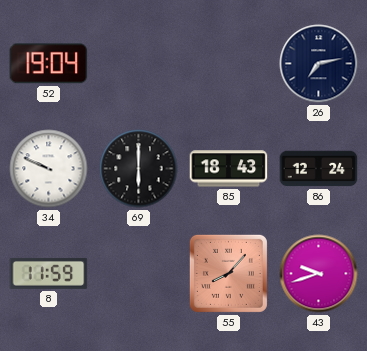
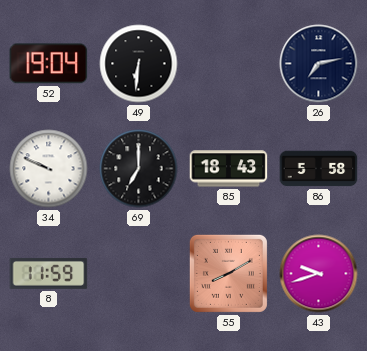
49: none -> 6:31
69: 6:00 -> 7:00
86: 12:24 -> 5:58
55: 8:07 -> 8:10
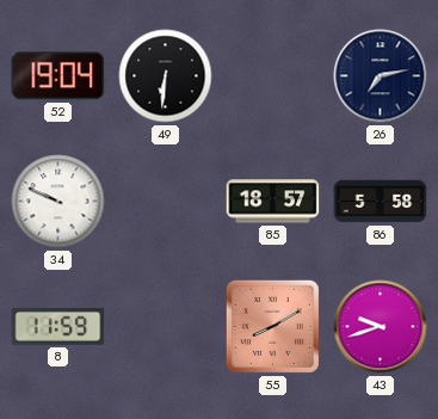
69: 7:00 -> none
85: 18:43 -> 18:57
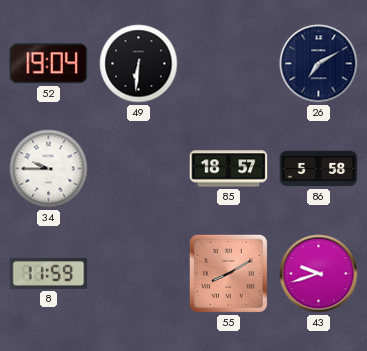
26: 7:13 -> 7:10
34: 9:49 -> 9:45
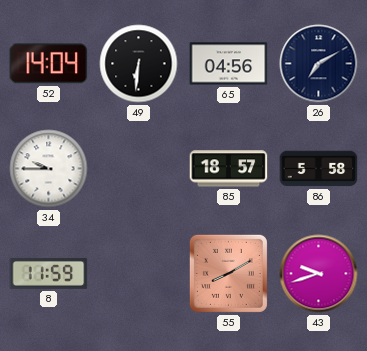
52: 19:04 -> 14:04
65: none -> 04:56
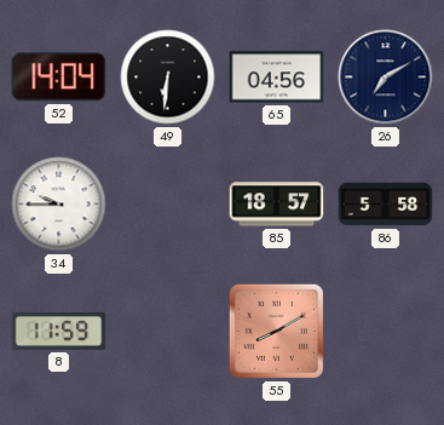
43: 9:42 -> none
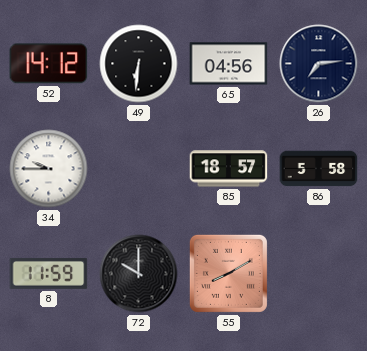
52: 14:04 -> 14:12
26: 7:10 -> 7:14
72: none -> 10:00
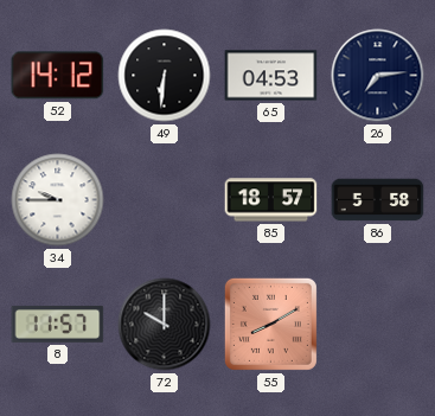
65: 04:56 -> 04:53
8: 11:59 -> 11:57
